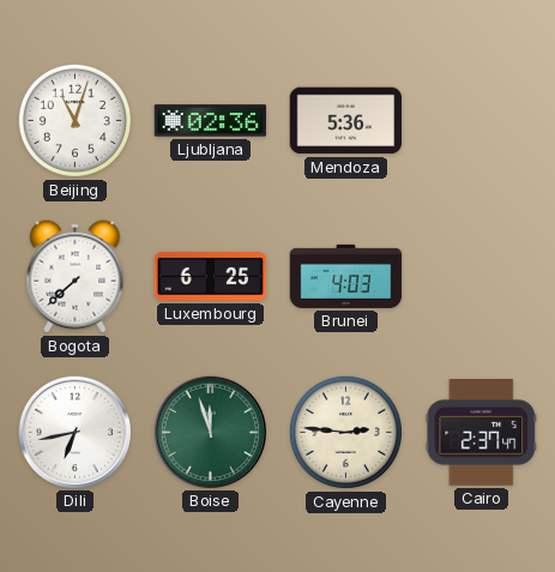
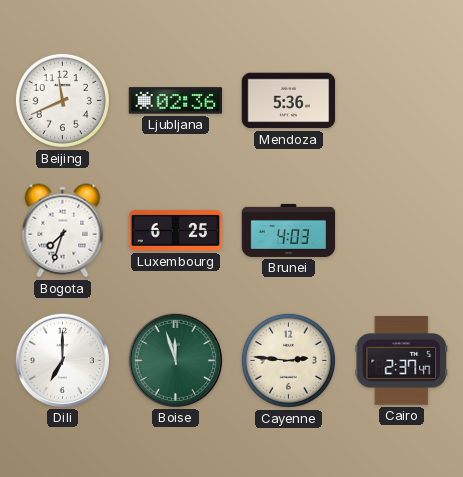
Beijing: 11:03 -> 11:41
Bogota: 7:38 -> 7:33
Dili: 6:43 -> 7:00
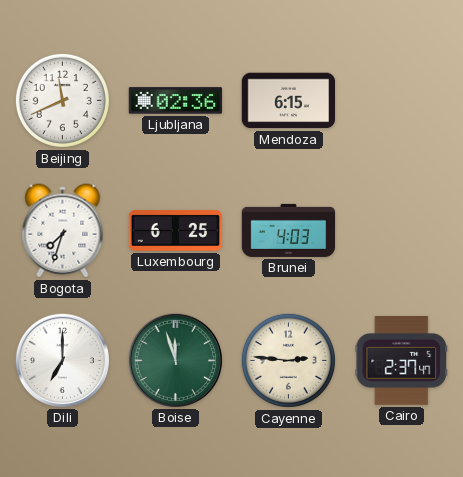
Mendoza: 5:36 -> 6:15
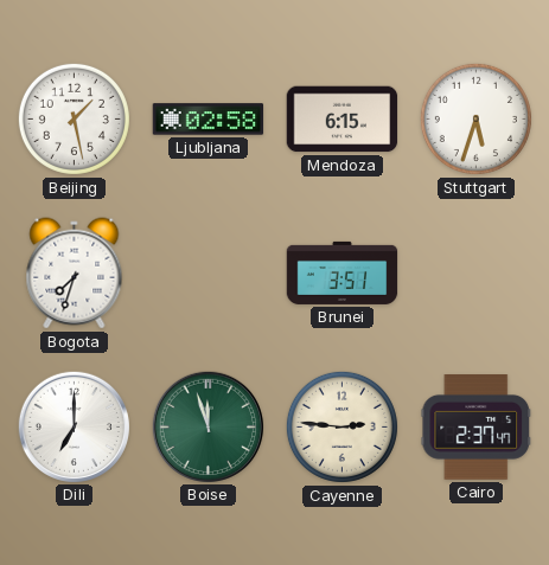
Beijing: 11:41 -> 1:28
Ljubljana: 02:36 -> 02:58
Stuttgart: none -> 5:33
Luxembourg: 6:25 -> none
Brunei: 4:03 -> 3:51
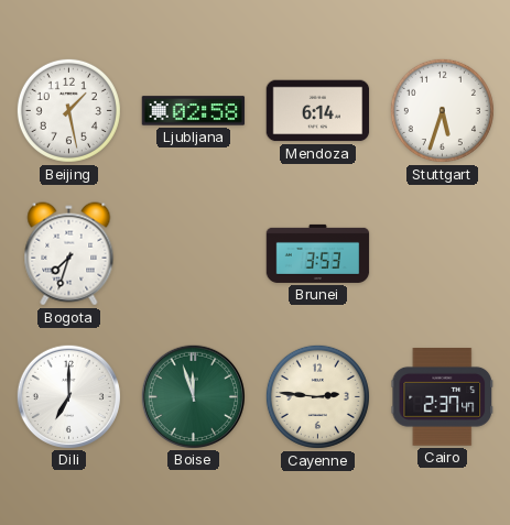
Mendoza: 6:15 -> 6:14
Brunei: 3:51 -> 3:53
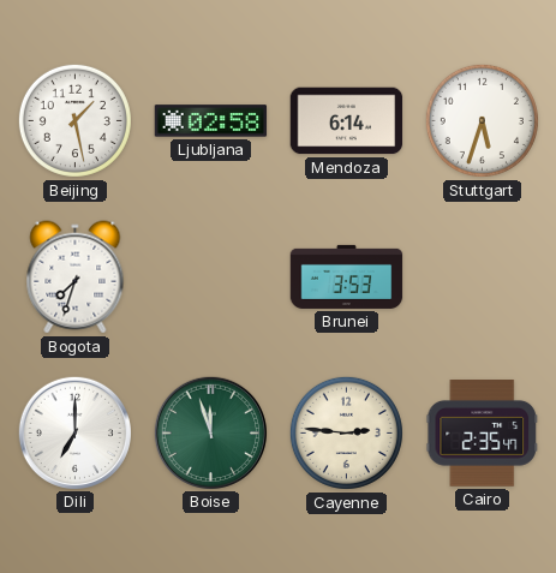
Cairo: 2:37 -> 2:35
